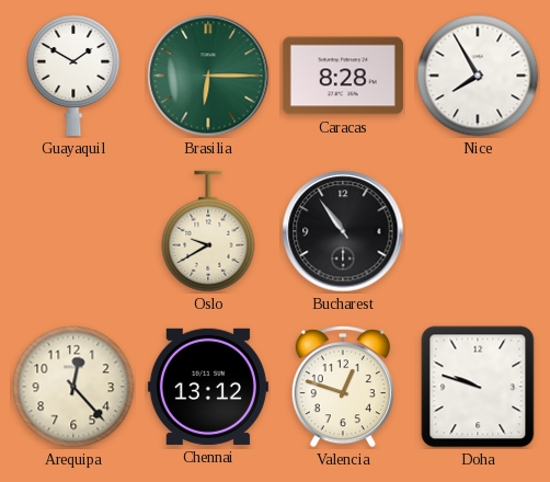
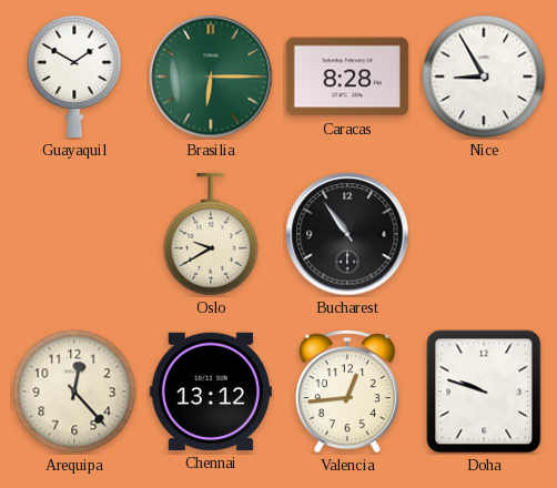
Nice: 7:55 -> 8:55
Valencia: 12:48 -> 12:44
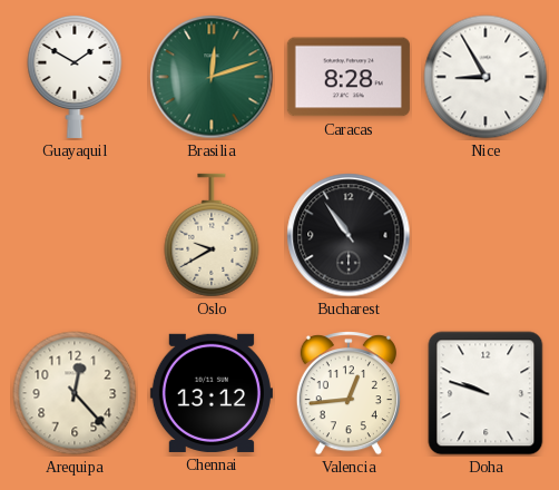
Brasilia: 6:15 -> 12:12
